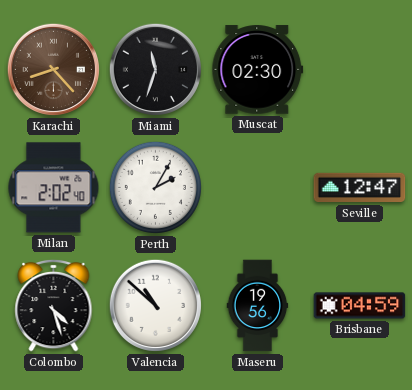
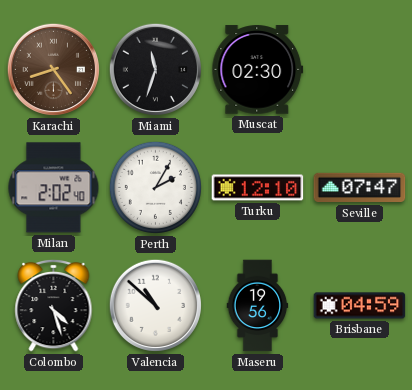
Karachi: 8:23 -> 8:24
Turku: none -> 12:10
Seville: 12:47 -> 07:47
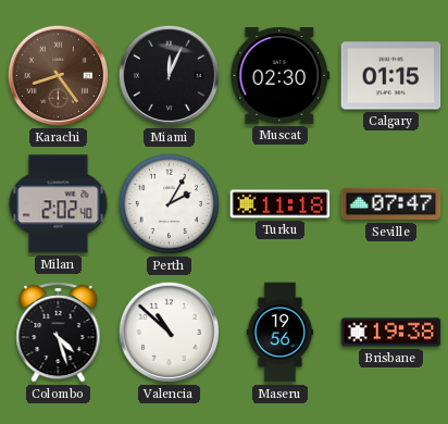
Miami: 11:33 -> 12:04
Calgary: none -> 01:15
Turku: 12:10 -> 11:18
Brisbane: 04:59 -> 19:38
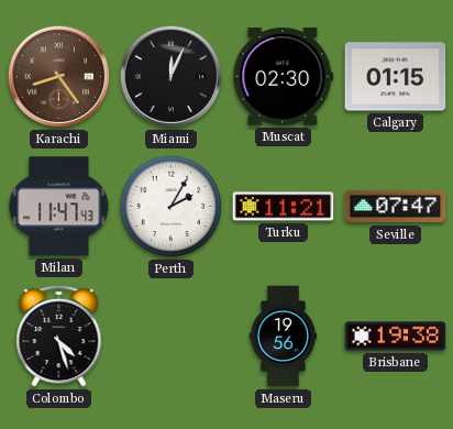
Milan: 2:02 -> 11:47
Turku: 11:18 -> 11:21
Valencia: 10:52 -> none
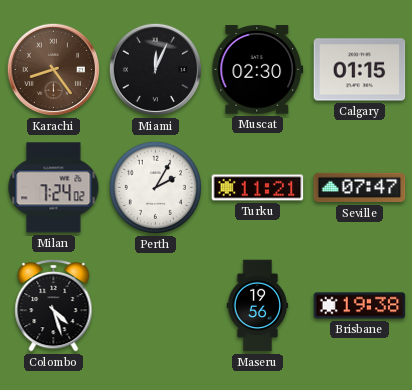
Milan: 11:47 -> 7:24
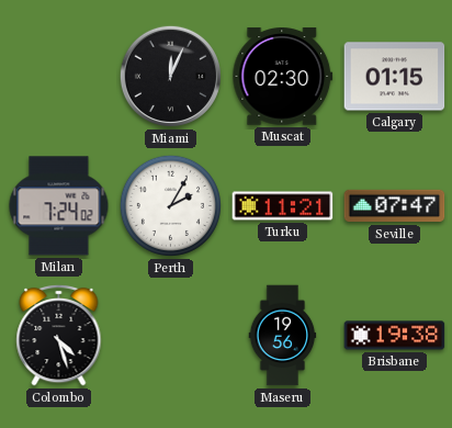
Karachi: 8:24 -> none
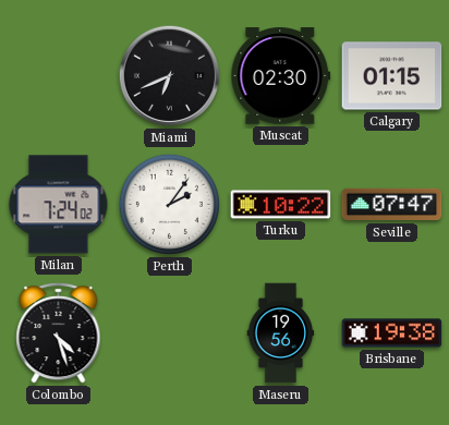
Miami: 12:04 -> 6:41
Perth: 2:05 -> 2:06
Turku: 11:21 -> 10:22
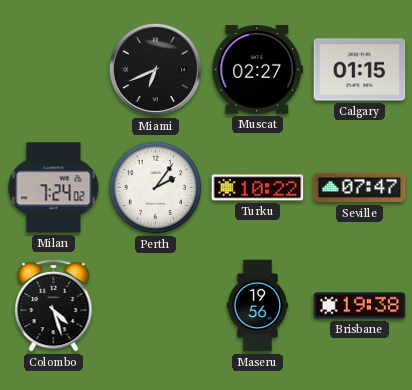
Muscat: 02:30 -> 02:27
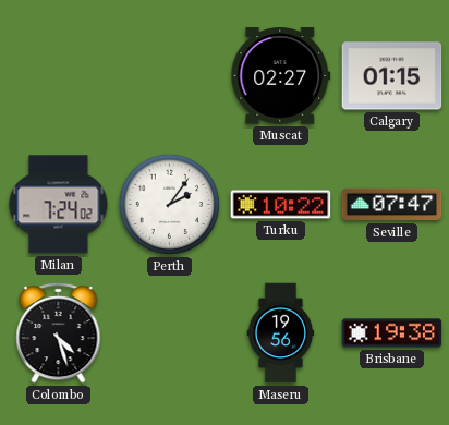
Miami: 6:41 -> none
